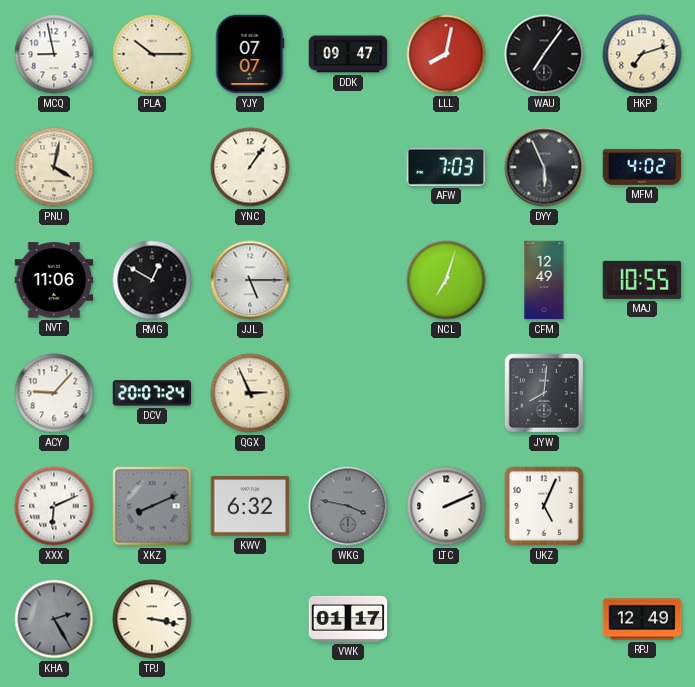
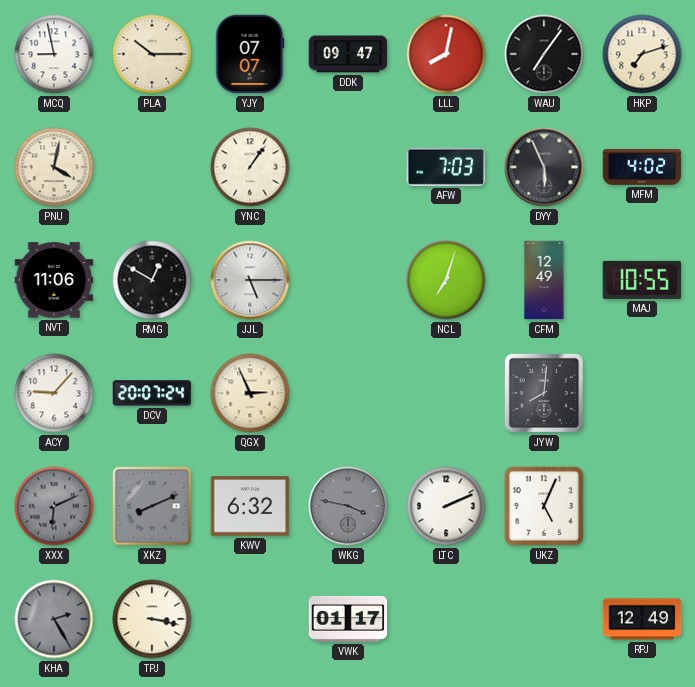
XXX dial: white -> grey
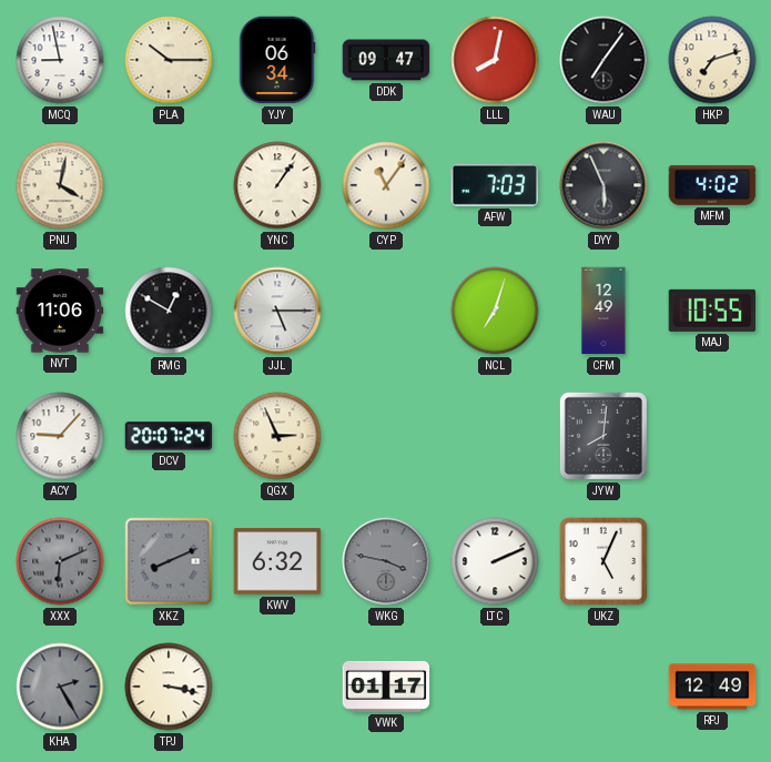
YJY: 07:07 -> 06:34
CYP: none -> 11:06
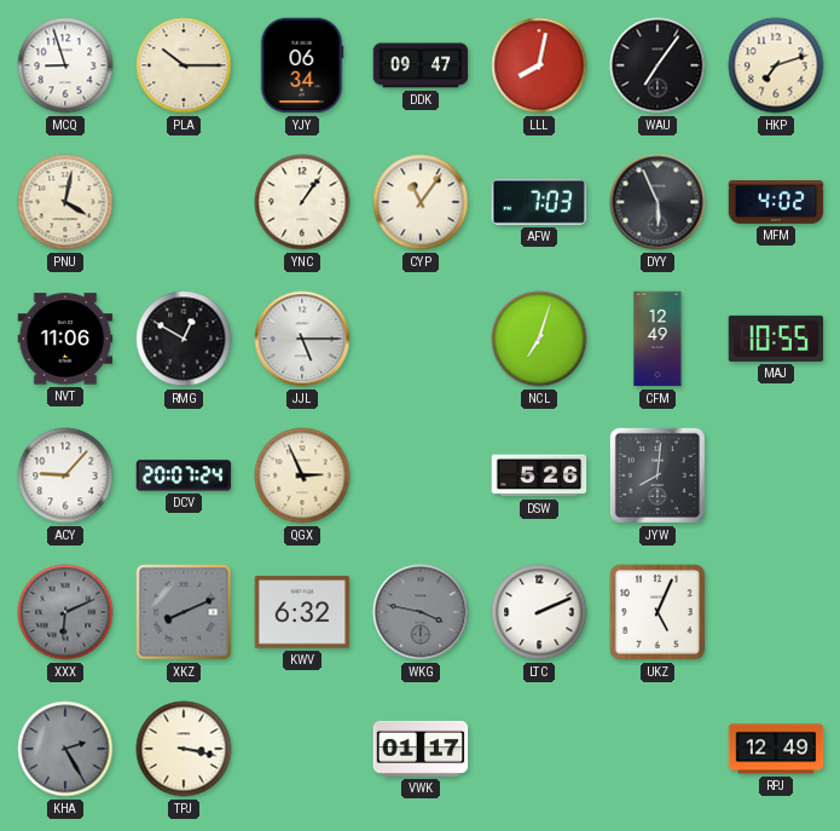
MCQ: 8:58 -> 8:57
DSW: none -> 5:26
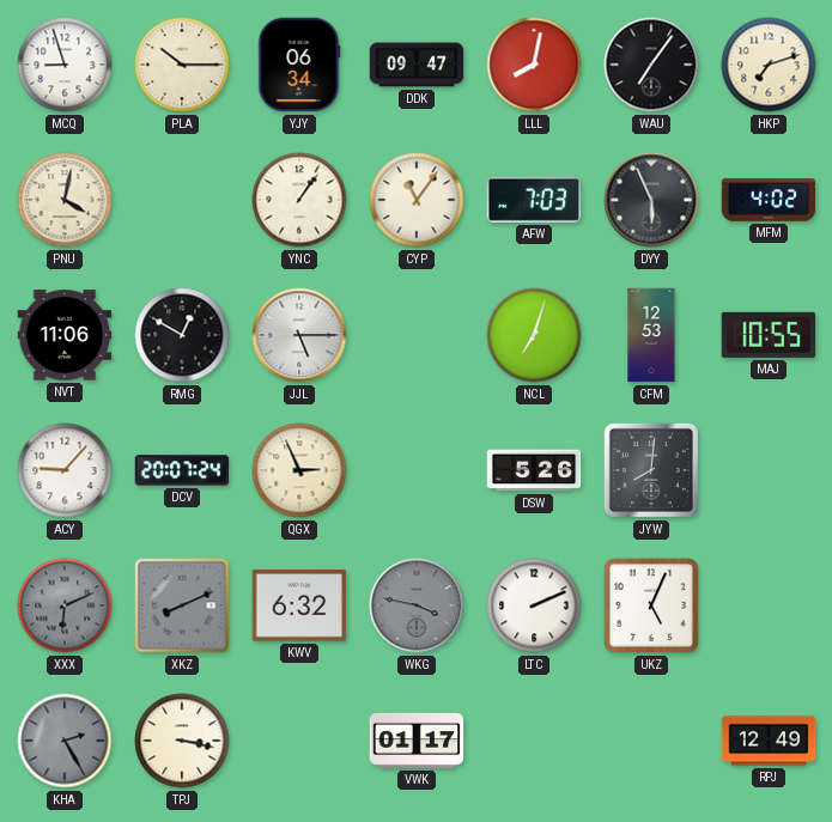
CFM: 12:49 -> 12:53
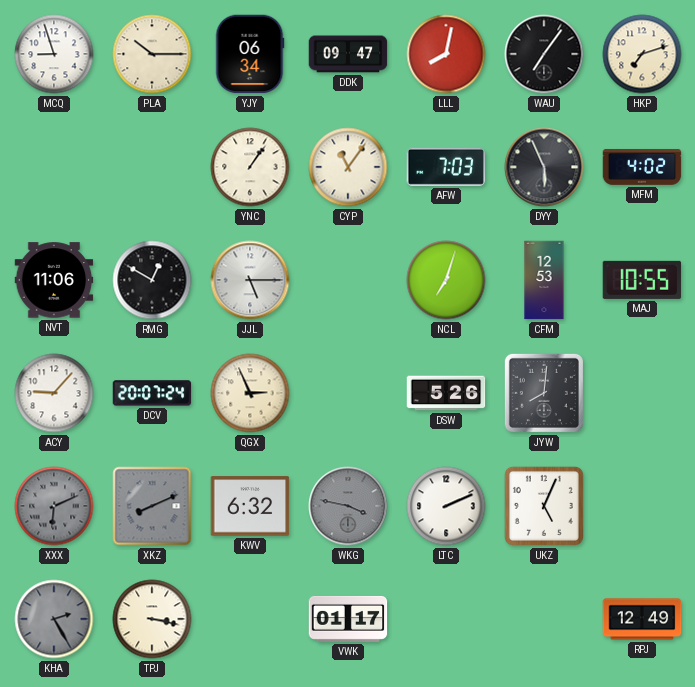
PNU: 4:02 -> none
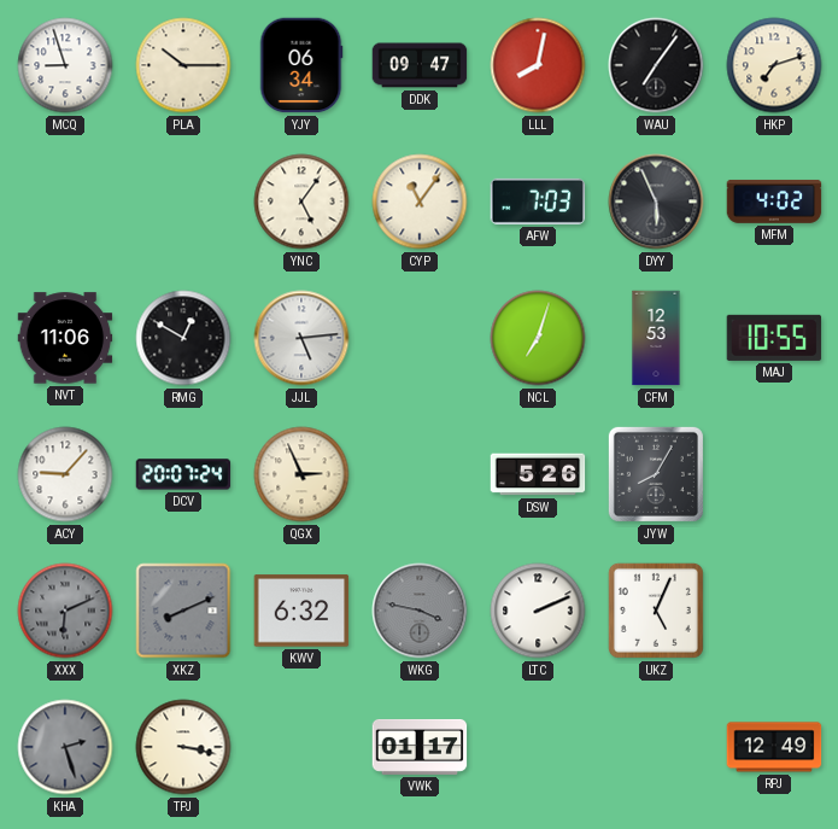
YNC: 1:06 -> 5:06
JJL: 5:15 -> 5:14
JYW: 8:01 -> 8:05
KHA: 2:25 -> 2:27
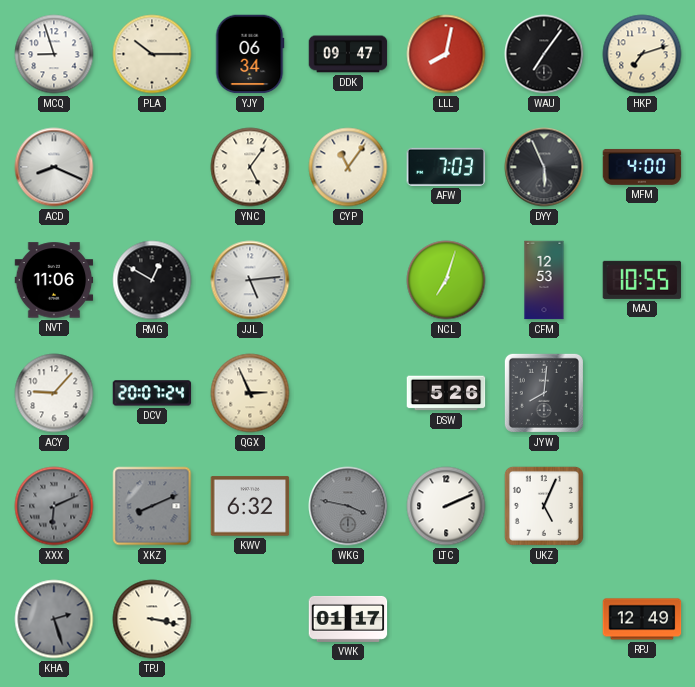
ACD: none -> 8:19
MFM: 4:02 -> 4:00
JYW: 8:05 -> 8:01
